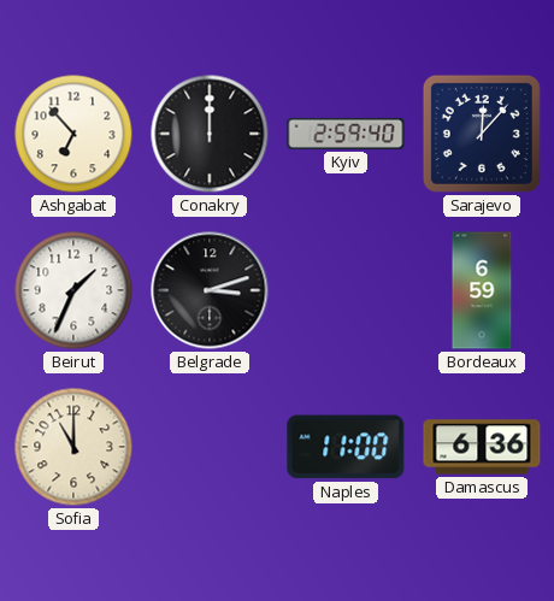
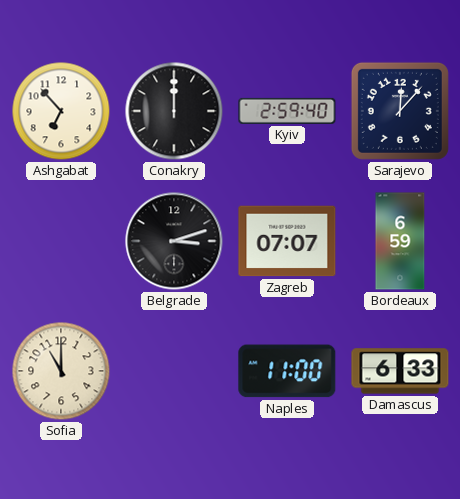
Beirut: 1:34 -> none
Zagreb: none -> 07:07
Damascus: 6:36 -> 6:33
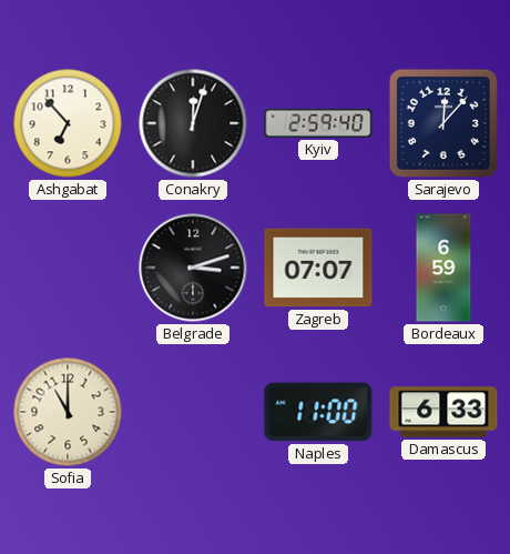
Conakry: 12:00 -> 12:03
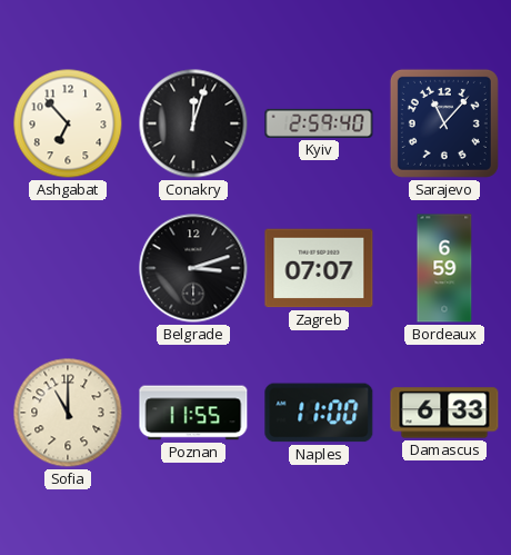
Sarajevo: 12:07 -> 11:07
Poznan: none -> 11:55
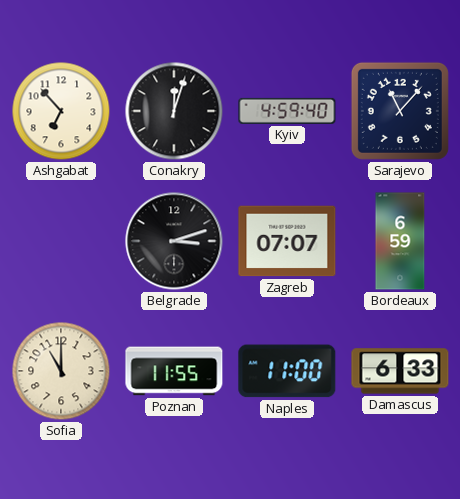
Kyiv: 2:59 -> 4:59
